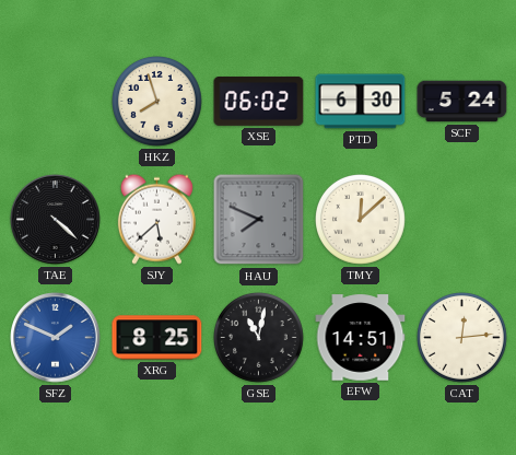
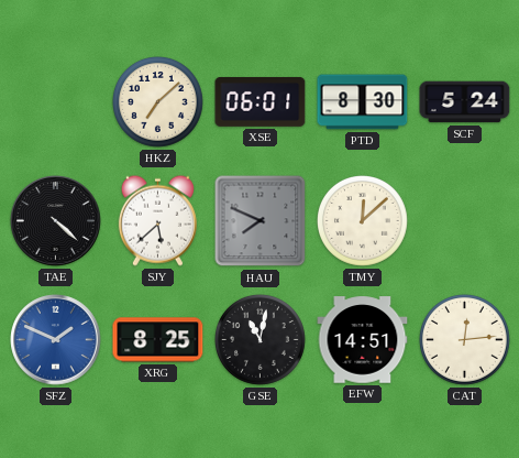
HKZ: 7:57 -> 7:08
XSE: 06:02 -> 06:01
PTD: 6:30 -> 8:30
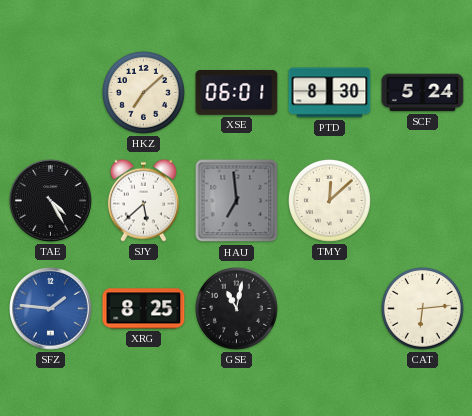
TAE: 4:22 -> 4:25
HAU: 7:49 -> 6:59
SFZ: 1:49 -> 1:46
EFW: 14:51 -> none
CAT: 12:14 -> 6:14
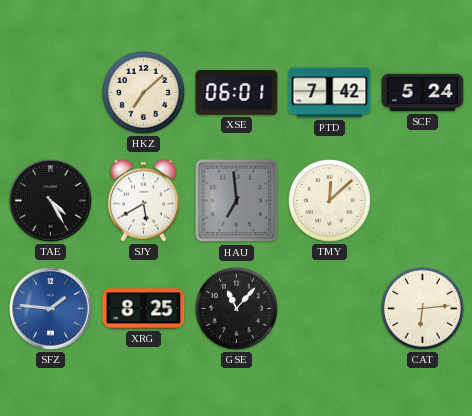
PTD: 8:30 -> 7:42
SJY: 5:38 -> 5:40
GSE: 11:02 -> 11:07
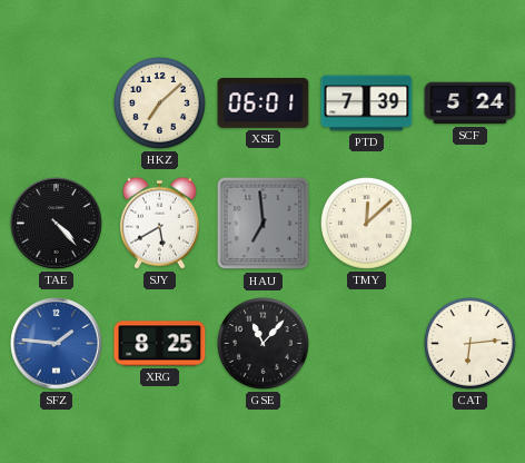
PTD: 7:42 -> 7:39
TAE: 4:25 -> 4:23
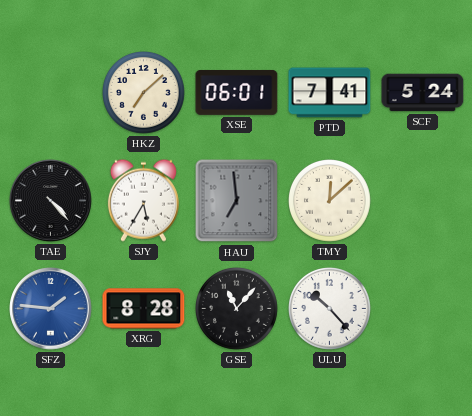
PTD: 7:39 -> 7:41
SJY: 5:40 -> 5:35
XRG: 8:25 -> 8:28
ULU: none -> 10:23
CAT: 6:14 -> none
